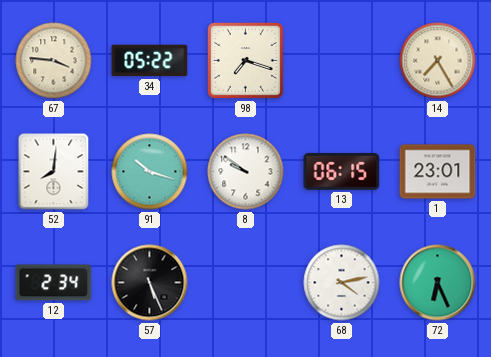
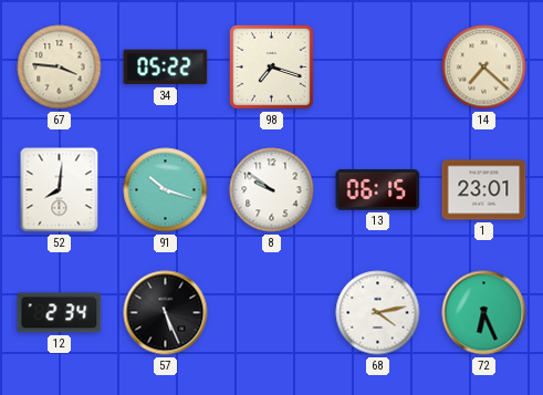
14: 7:25 -> 7:22
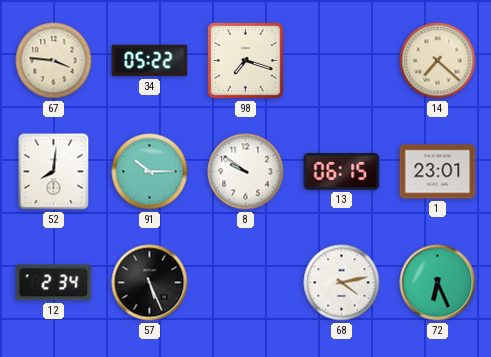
91: 10:18 -> 10:15
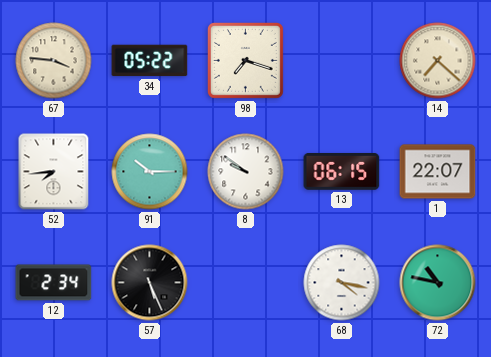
52: 8:01 -> 7:44
1: 23:01 -> 22:07
68: 4:13 -> 4:17
72: 6:26 -> 10:47
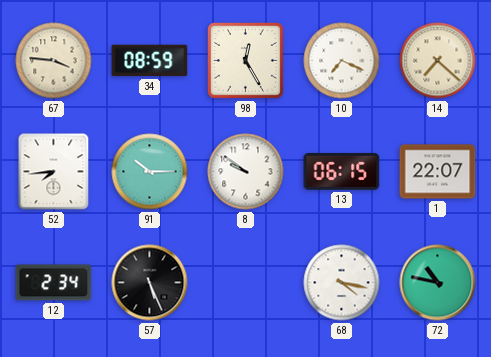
34: 05:22 -> 08:59
98: 7:18 -> 12:25
10: none -> 7:19
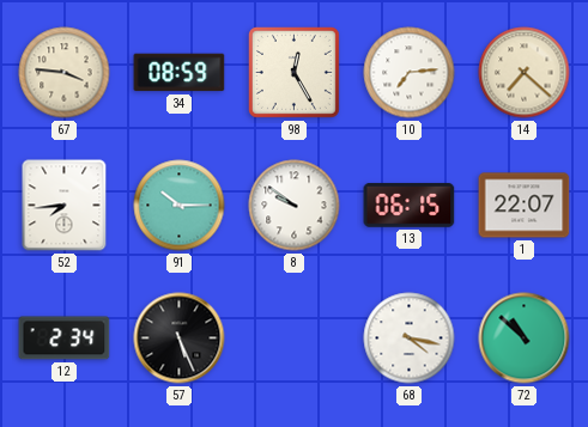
10: 7:19 -> 7:14
72: 10:47 -> 10:52
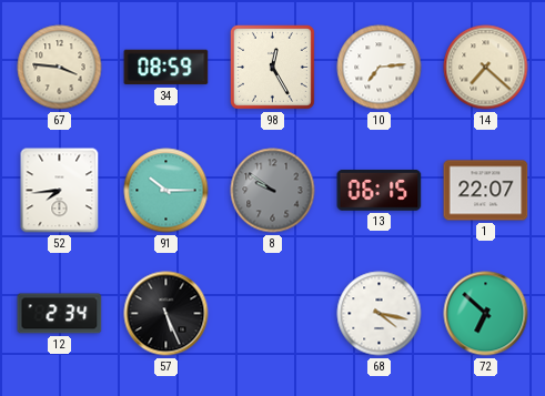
8 dial: white -> grey
72: 10:52 -> 6:52
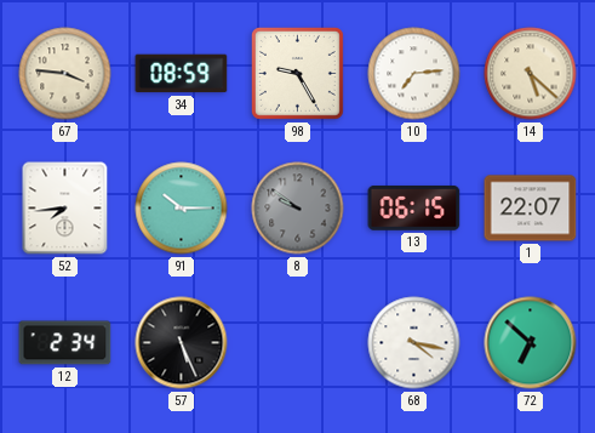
98: 12:25 -> 9:25
14: 7:22 -> 5:22
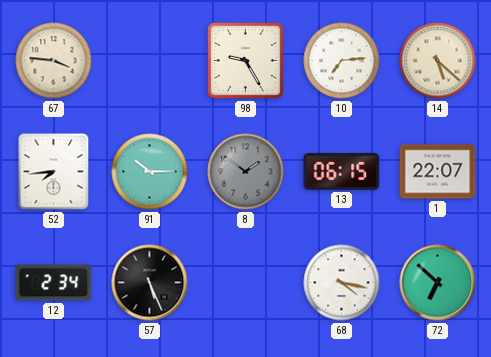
34: 08:59 -> none
8: 9:51 -> 1:51
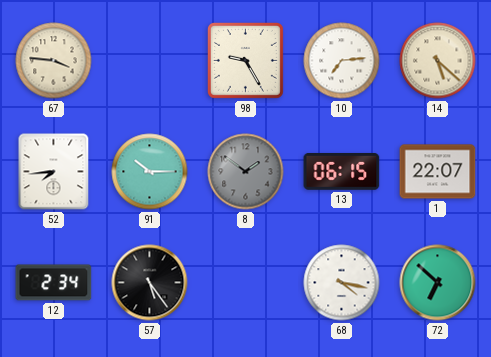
57: 5:26 -> 5:24
